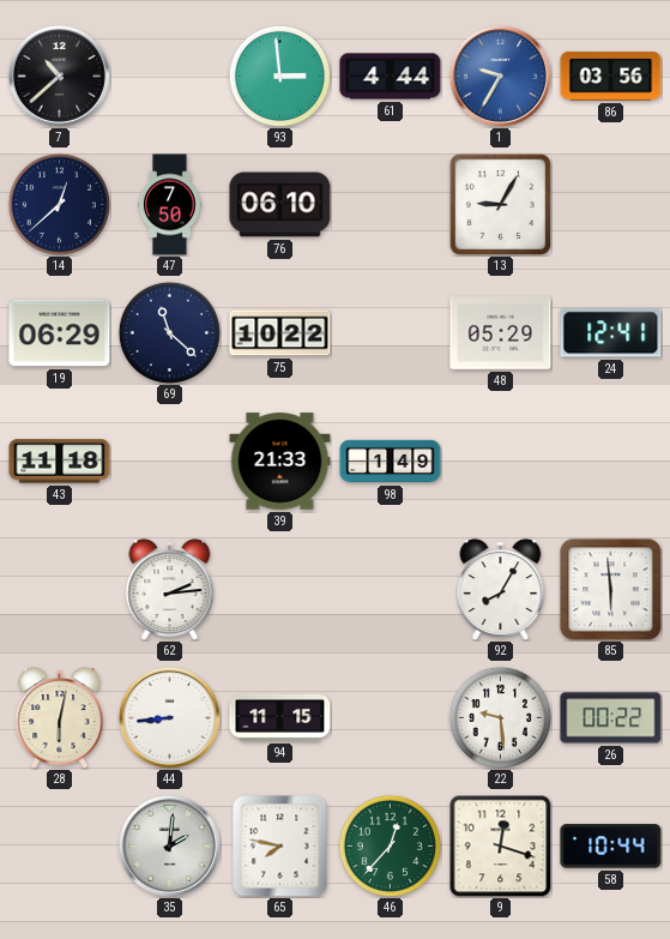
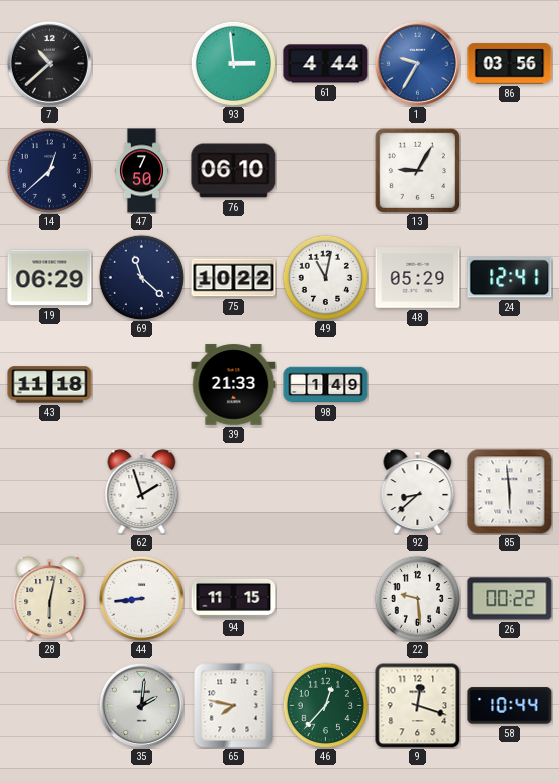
49: none -> 11:02
62: 2:14 -> 1:57
92: 8:05 -> 8:38
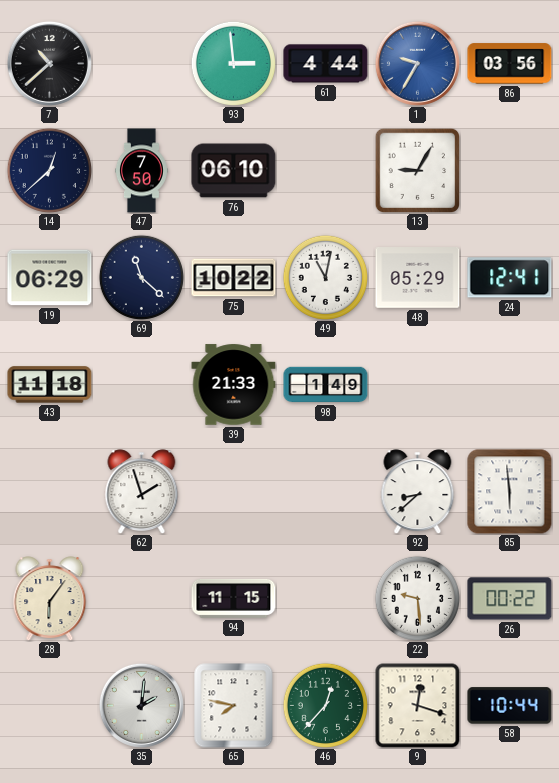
28: 6:02 -> 6:06
44: 8:44 -> none
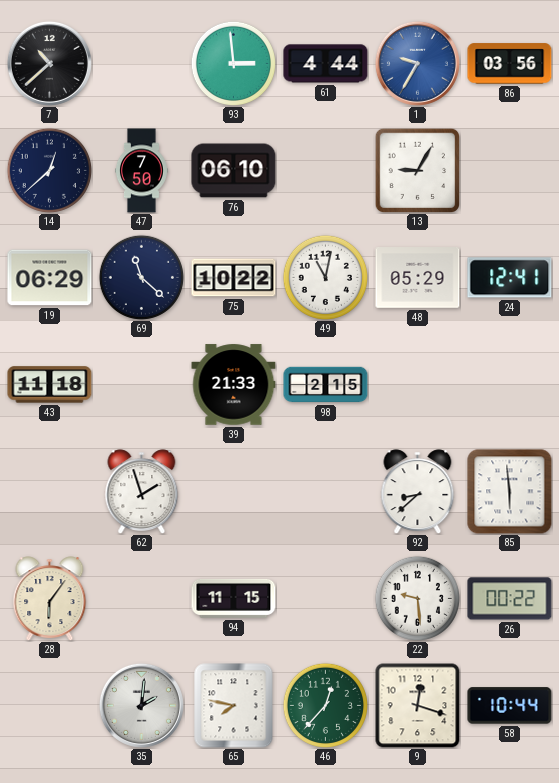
98: 1:49 -> 2:15
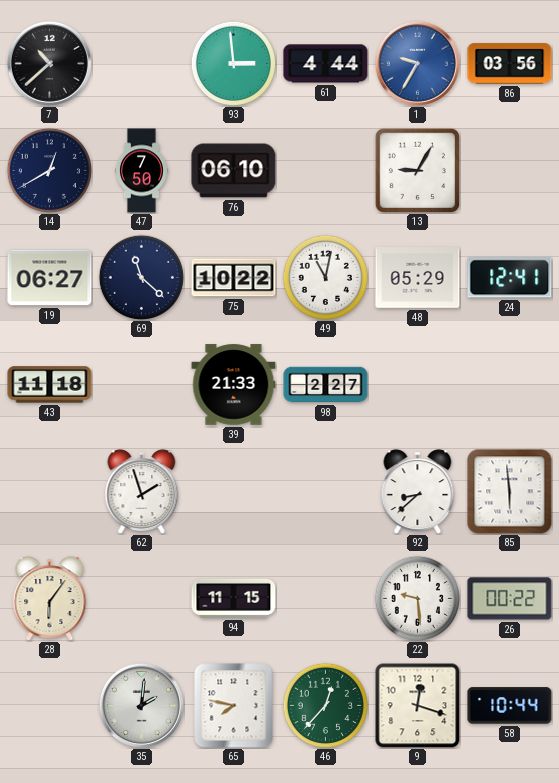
14: 12:38 -> 12:40
19: 06:29 -> 06:27
98: 2:15 -> 2:27
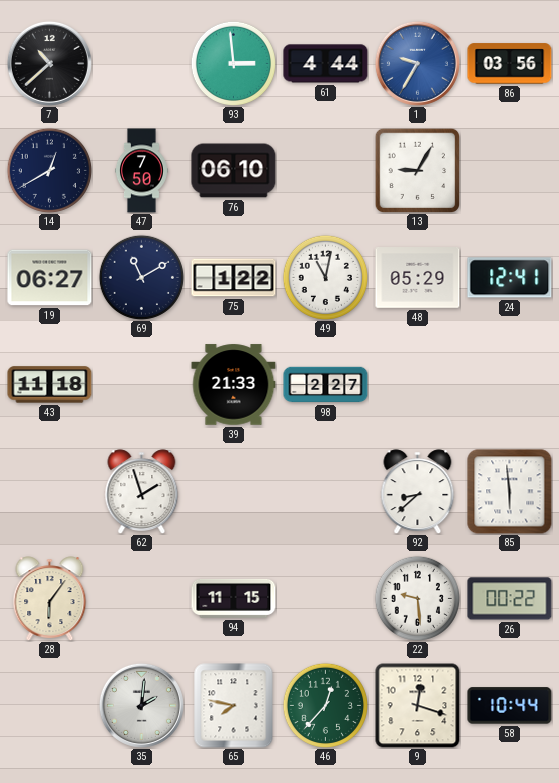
69: 11:22 -> 11:10
75: 10:22 -> 1:22
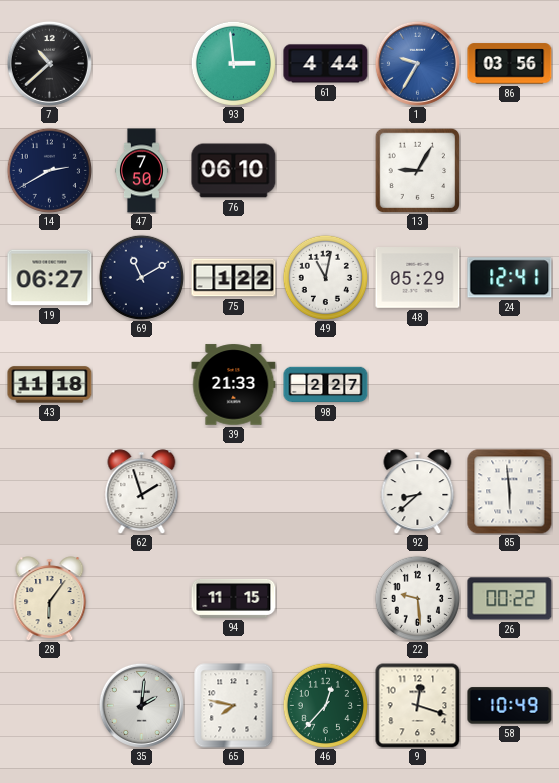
14: 12:40 -> 2:40
58: 10:44 -> 10:49
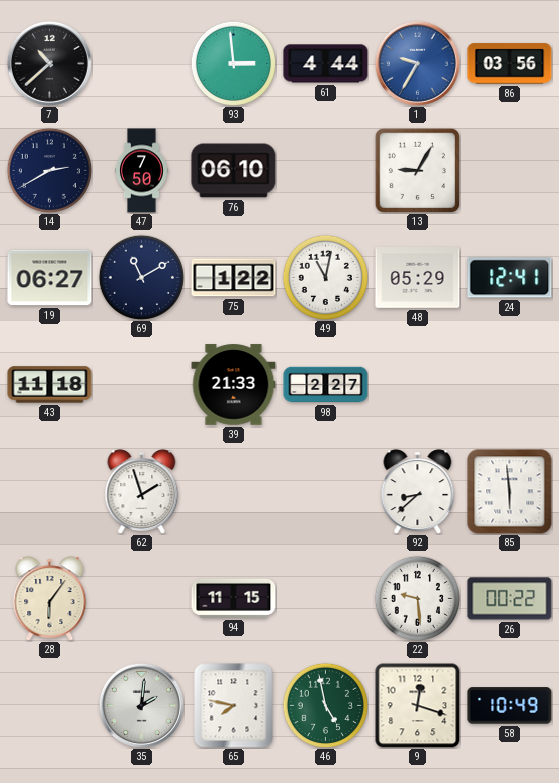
46: 12:37 -> 4:58
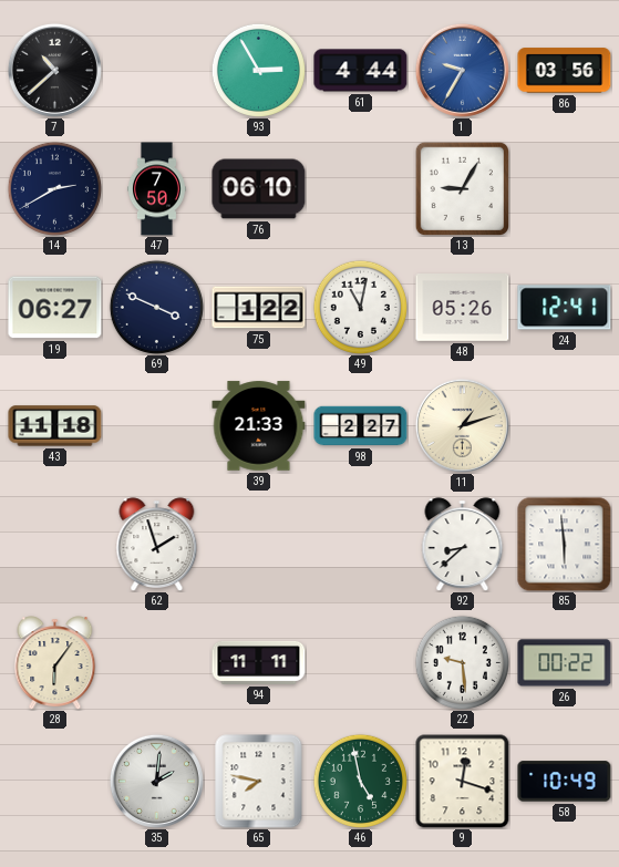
93: 2:59 -> 2:55
69: 11:10 -> 3:49
48: 05:29 -> 05:26
11: none -> 1:12
94: 11:15 -> 11:11
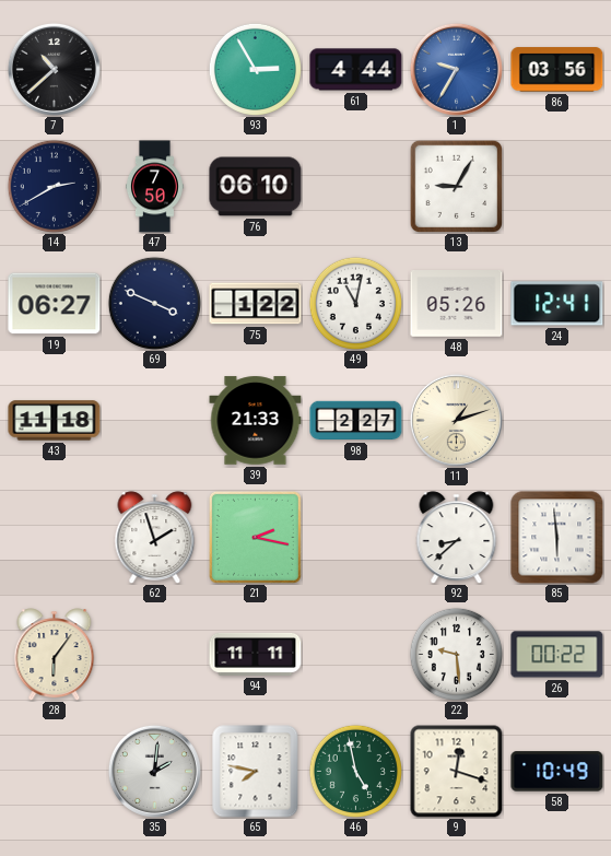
21: none -> 2:17
